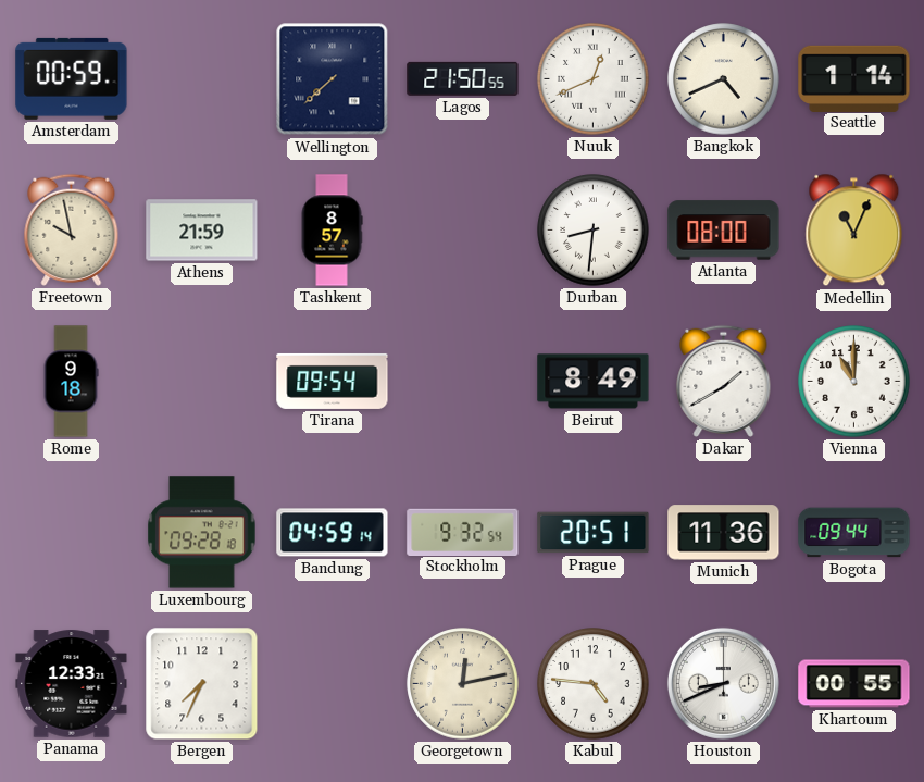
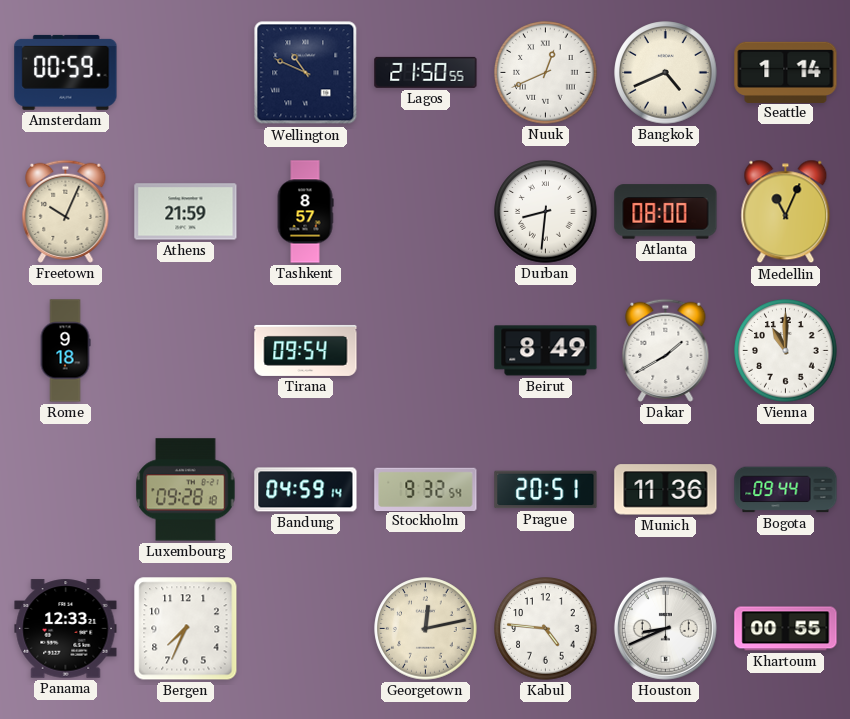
Wellington: 7:38 -> 10:49
Freetown: 9:58 -> 10:04
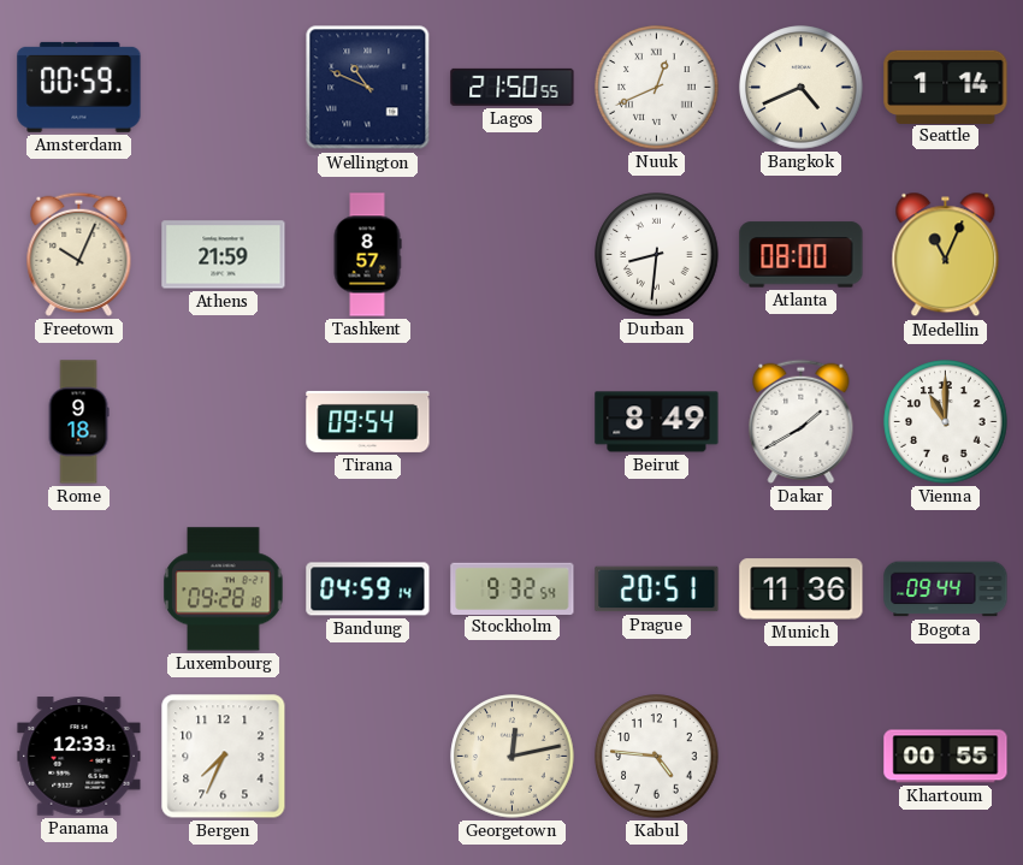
Houston: 8:41 -> none
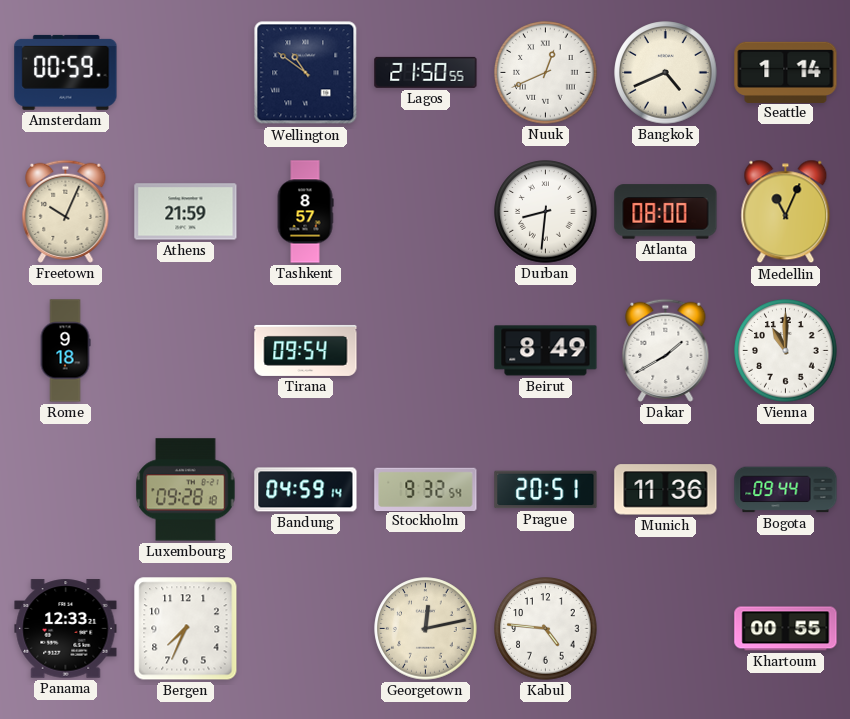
Wellington: 10:49 -> 10:51
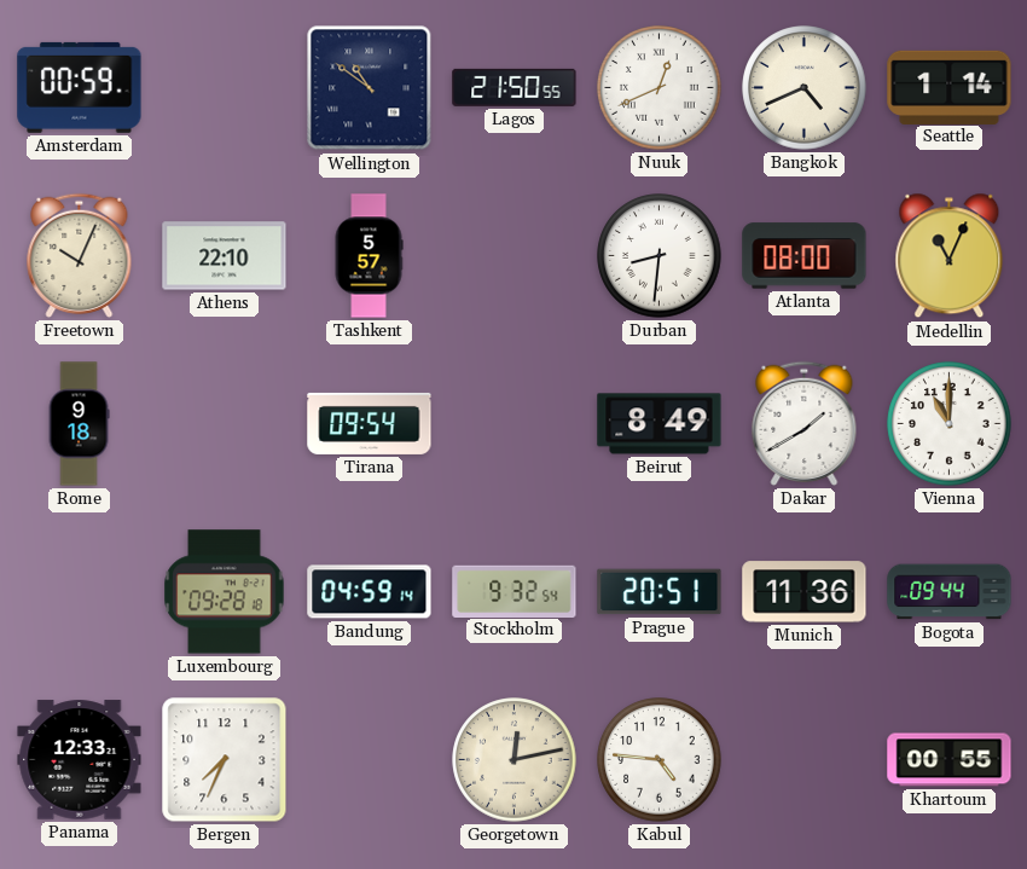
Athens: 21:59 -> 22:10
Tashkent: 8:57 -> 5:57
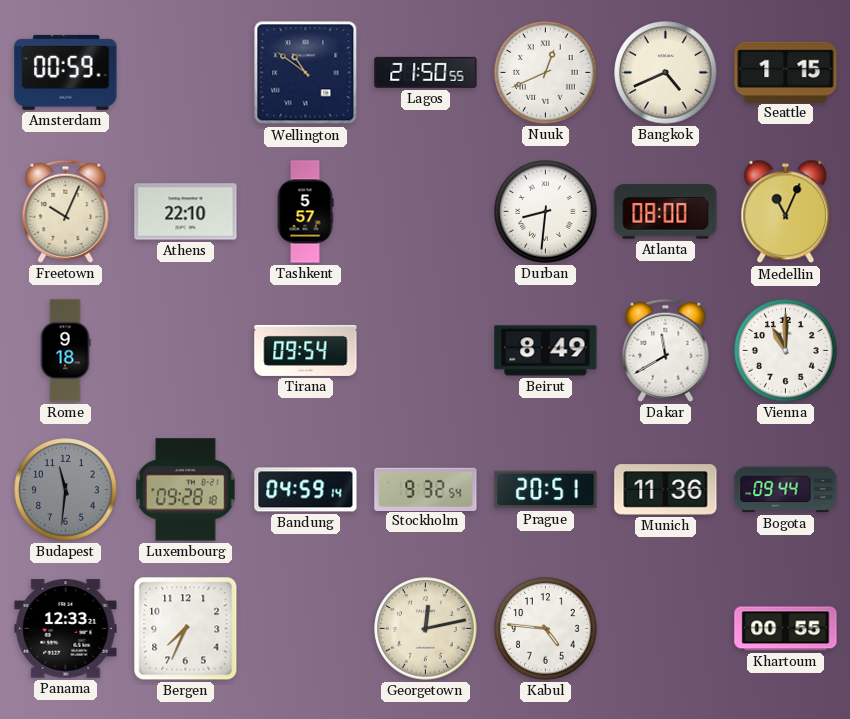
Seattle: 1:14 -> 1:15
Dakar: 1:40 -> 11:40
Budapest: none -> 11:31
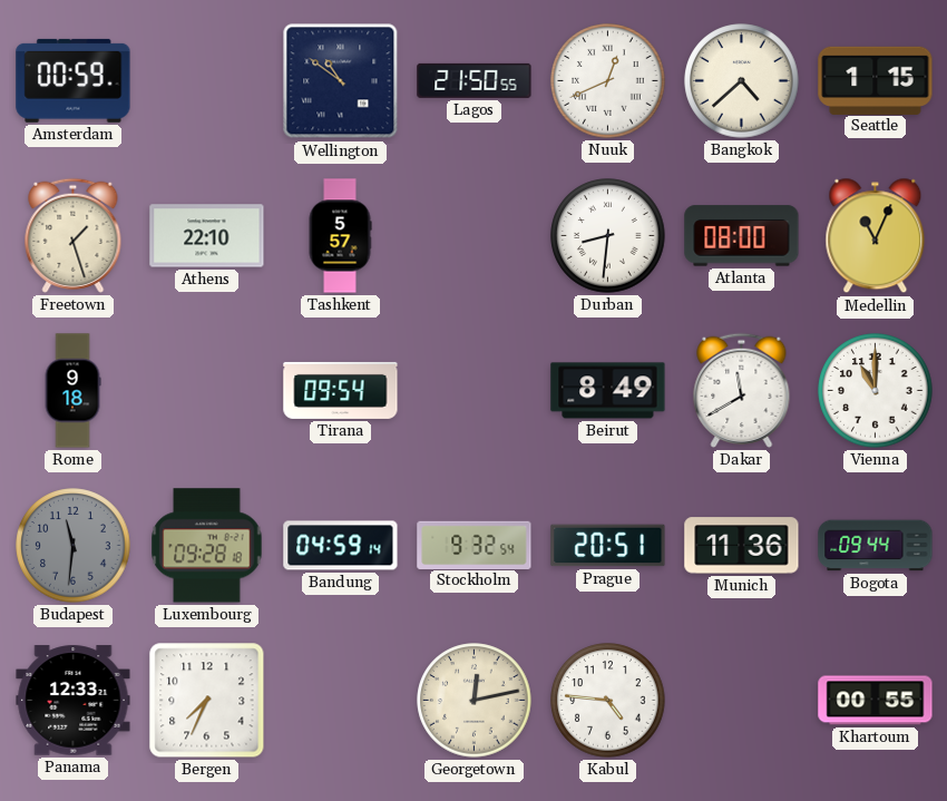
Bangkok: 4:41 -> 4:38
Freetown: 10:04 -> 1:27
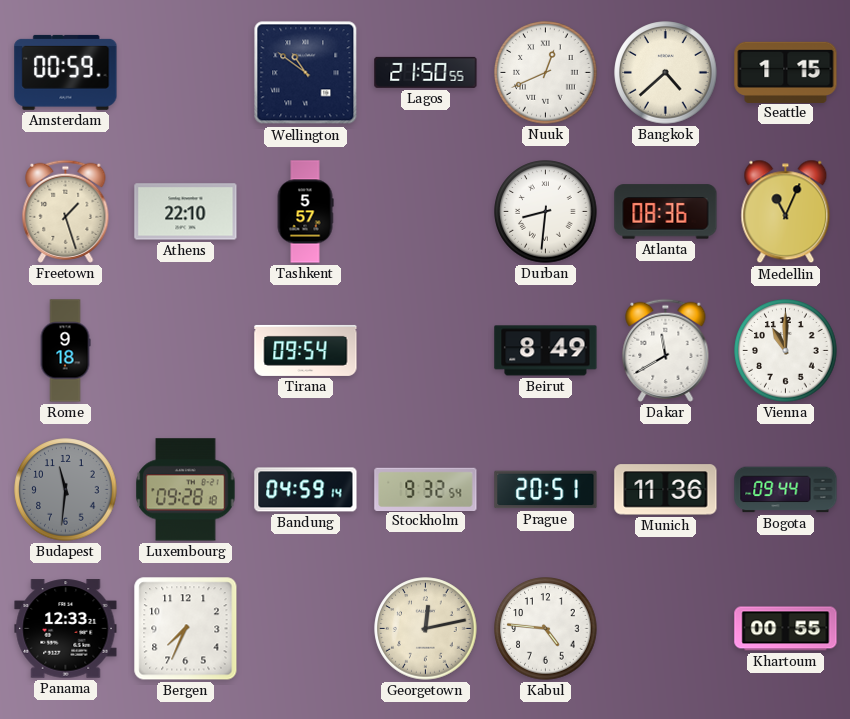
Atlanta: 08:00 -> 08:36
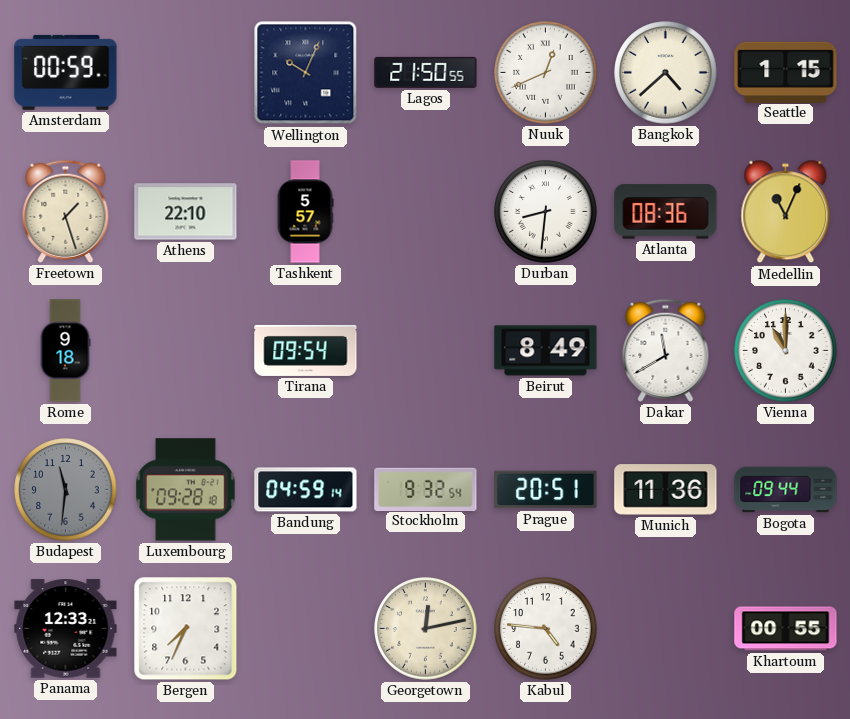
Wellington: 10:51 -> 10:04
